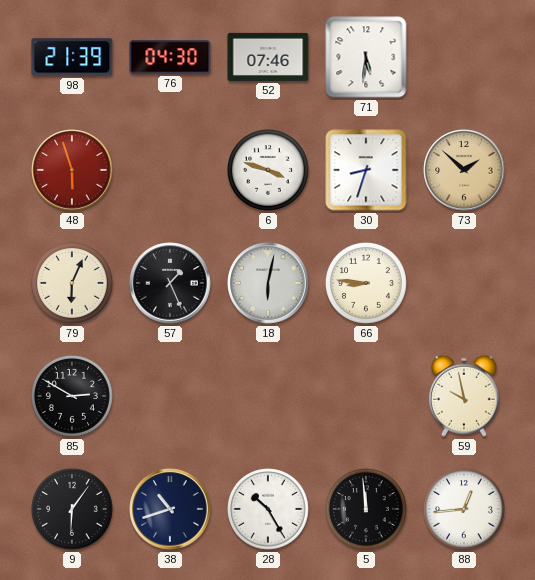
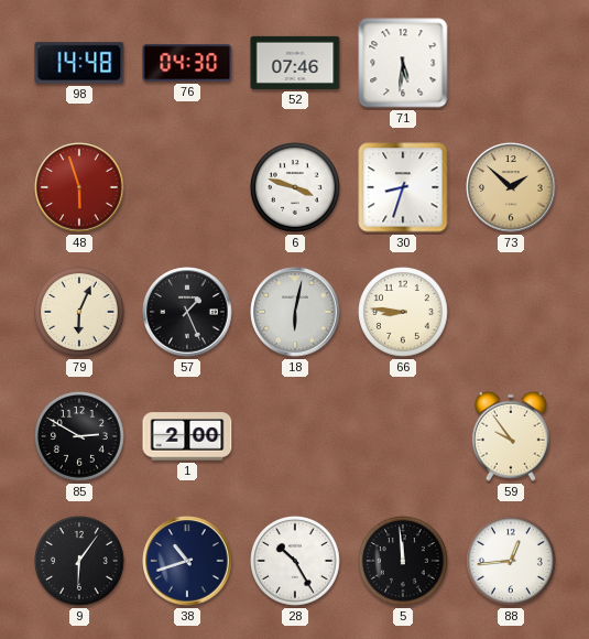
98: 21:39 -> 14:48
1: none -> 2:00
59: 9:58 -> 9:54
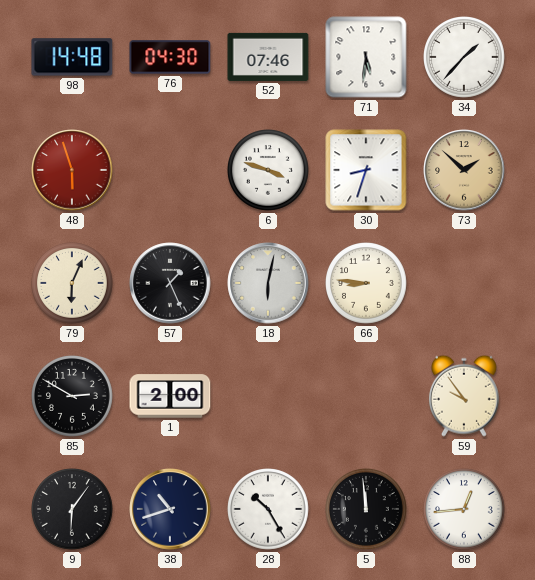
34: none -> 1:37
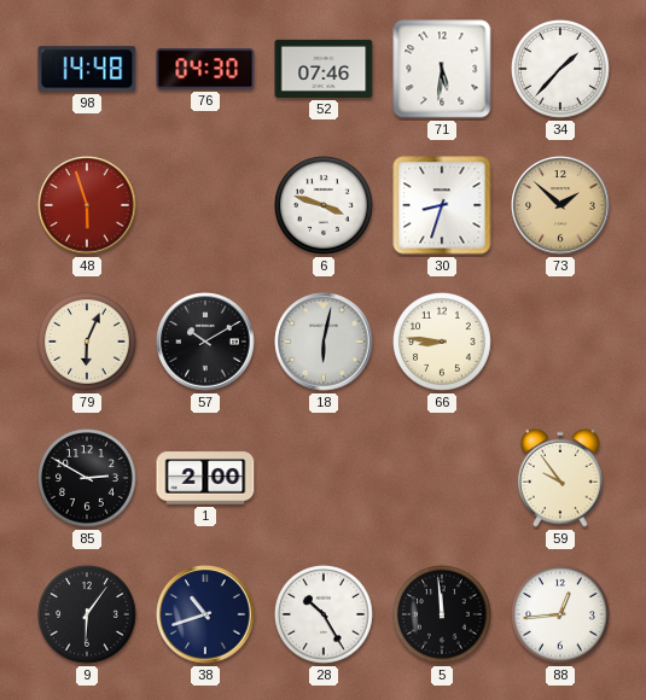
57: 1:26 -> 10:10
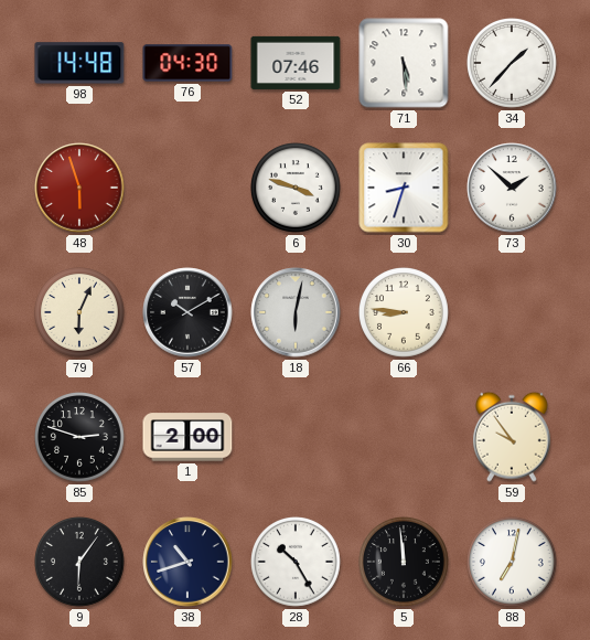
71: 5:31 -> 5:29
73 dial: champagne -> white
85: 2:50 -> 2:48
88: 12:44 -> 7:02
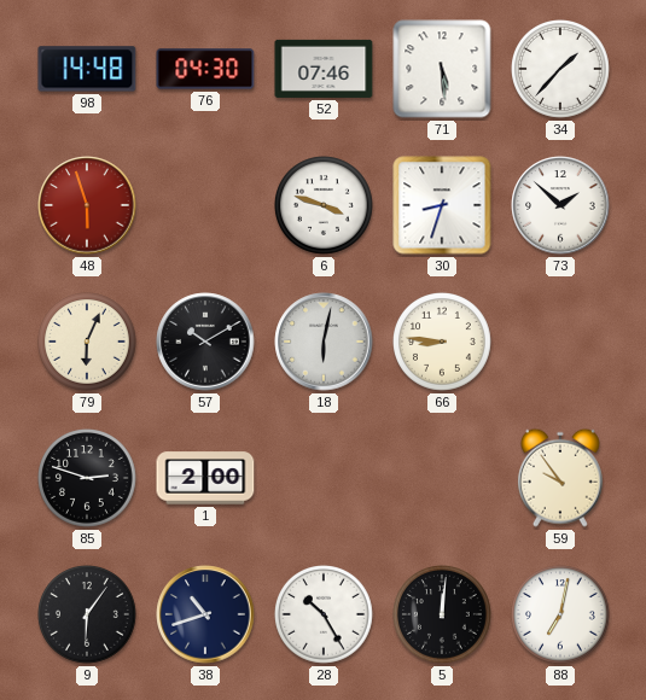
5: 11:59 -> 12:01
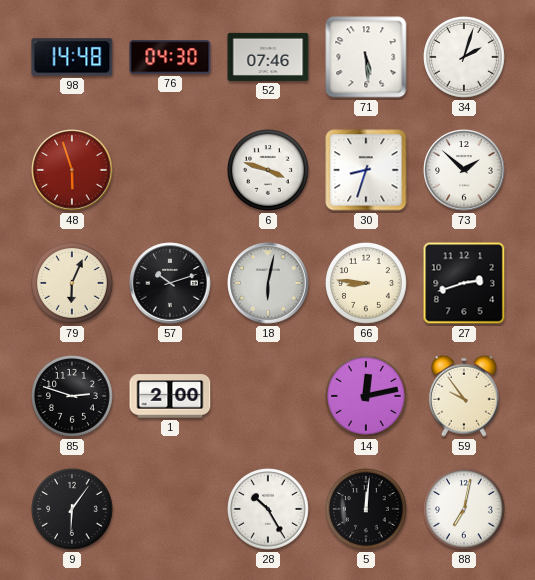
34: 1:37 -> 2:03
57: 10:10 -> 10:12
27: none -> 2:42
14: none -> 12:13
38: 10:42 -> none
